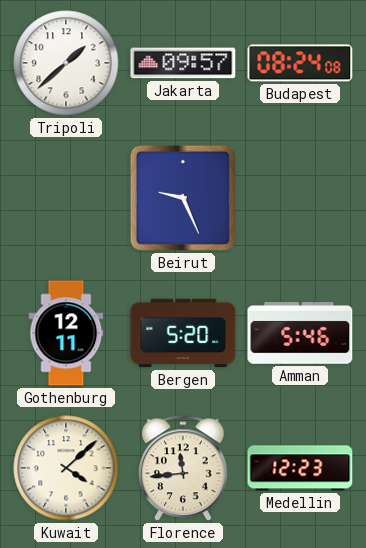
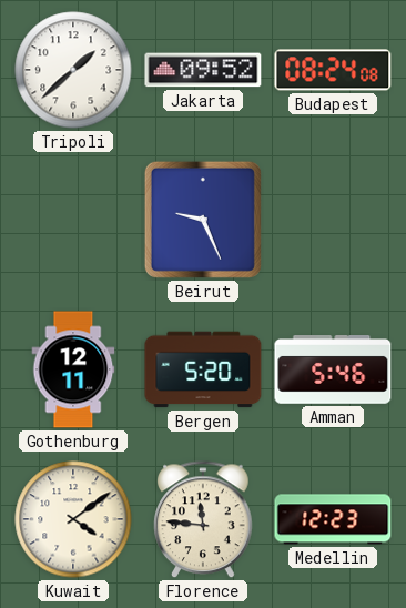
Jakarta: 09:57 -> 09:52
Kuwait: 4:08 -> 4:09
Florence: 11:44 -> 11:46
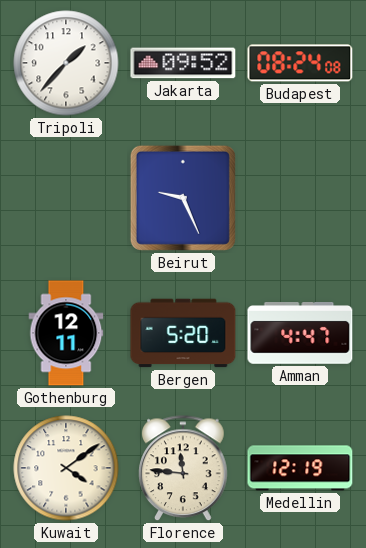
Tripoli: 1:38 -> 1:37
Amman: 5:46 -> 4:47
Medellin: 12:23 -> 12:19
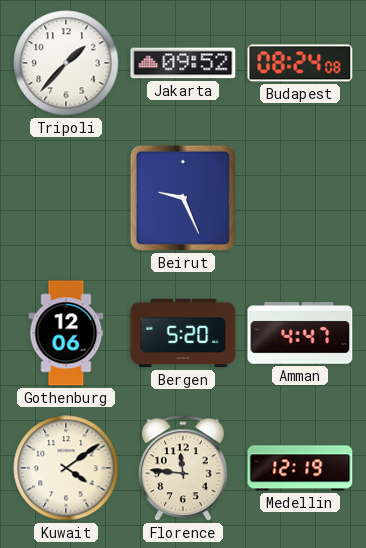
Gothenburg: 12:11 -> 12:06
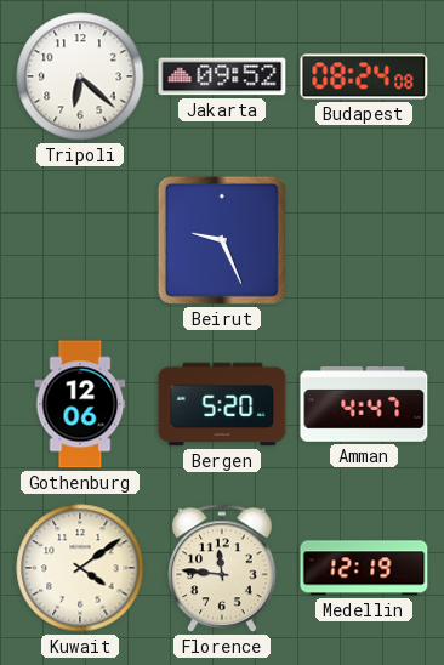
Tripoli: 1:37 -> 6:22
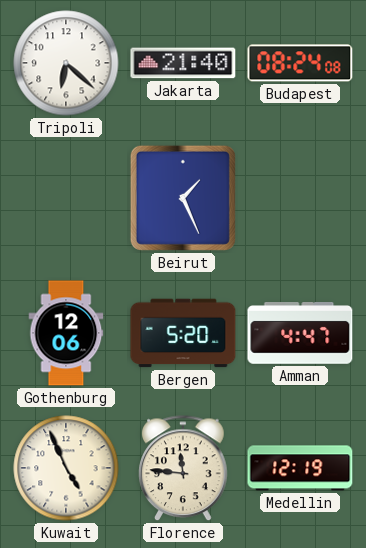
Jakarta: 09:52 -> 21:40
Beirut: 9:26 -> 1:26
Kuwait: 4:09 -> 4:56
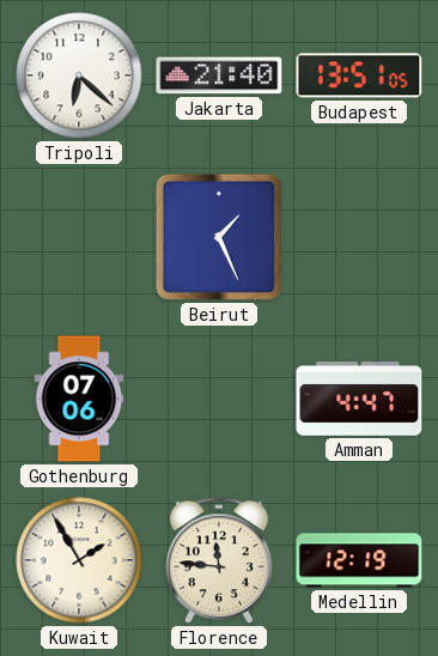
Budapest: 08:24 -> 13:51
Gothenburg: 12:06 -> 07:06
Bergen: 5:20 -> none
Kuwait: 4:56 -> 1:55
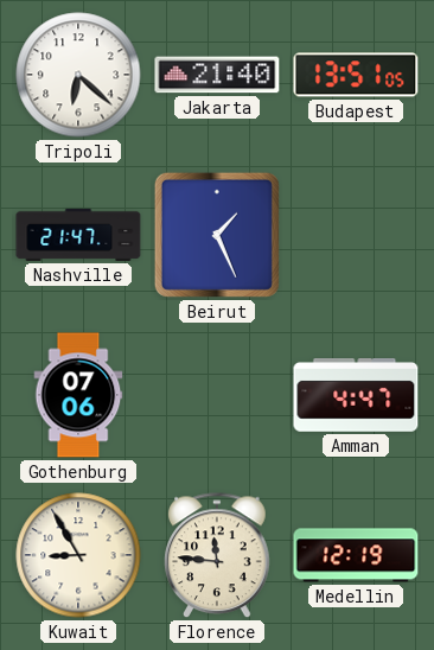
Nashville: none -> 21:47
Kuwait: 1:55 -> 8:55
